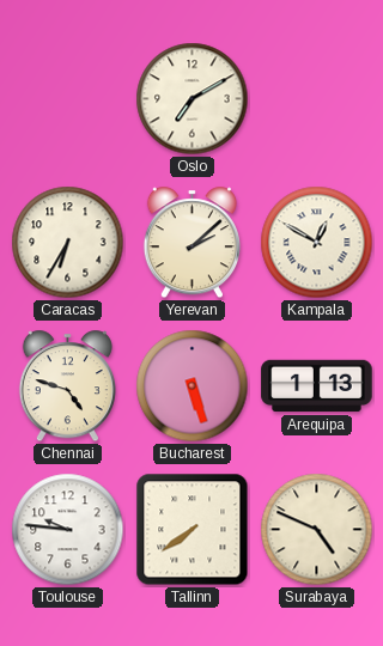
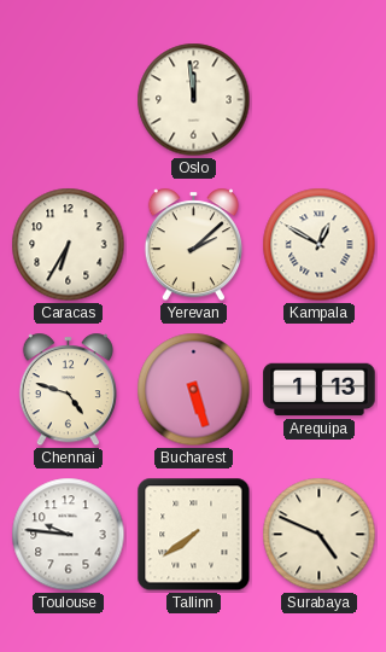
Oslo: 7:10 -> 11:59
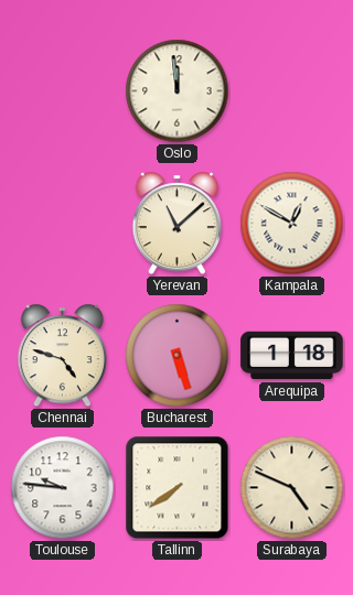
Caracas: 6:35 -> none
Yerevan: 2:08 -> 11:08
Arequipa: 1:13 -> 1:18
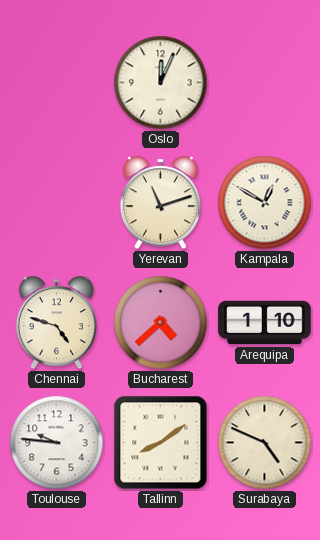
Oslo: 11:59 -> 12:04
Yerevan: 11:08 -> 11:12
Bucharest: 5:27 -> 4:38
Arequipa: 1:18 -> 1:10
Tallinn: 7:39 -> 8:09
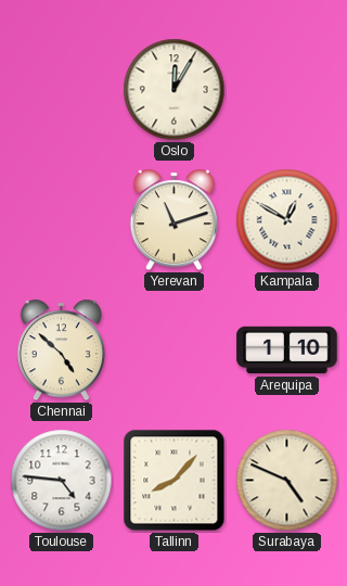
Oslo: 12:04 -> 12:05
Chennai: 4:48 -> 4:52
Bucharest: 4:38 -> none
Toulouse: 9:46 -> 4:46
Tallinn: 8:09 -> 8:07
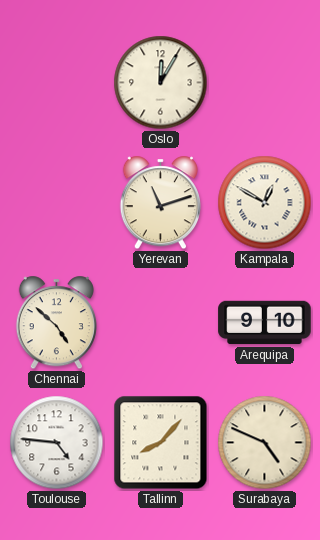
Arequipa: 1:10 -> 9:10
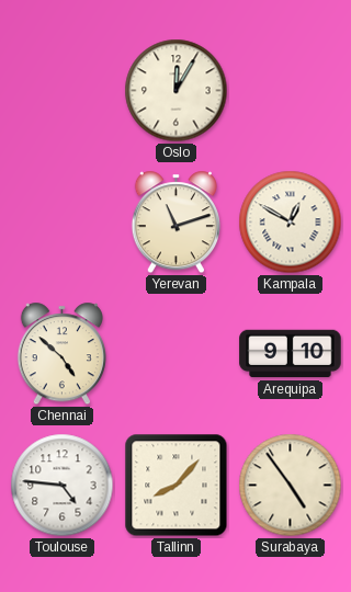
Surabaya: 4:49 -> 4:54
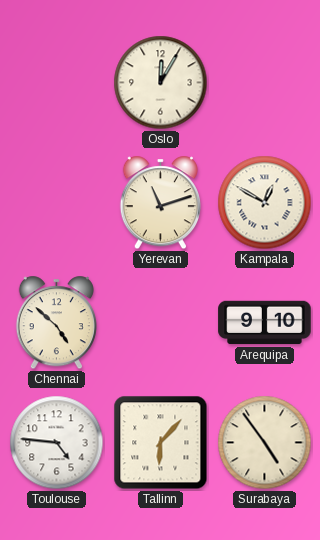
Tallinn: 8:07 -> 6:07
